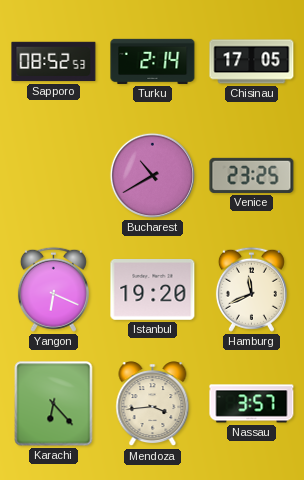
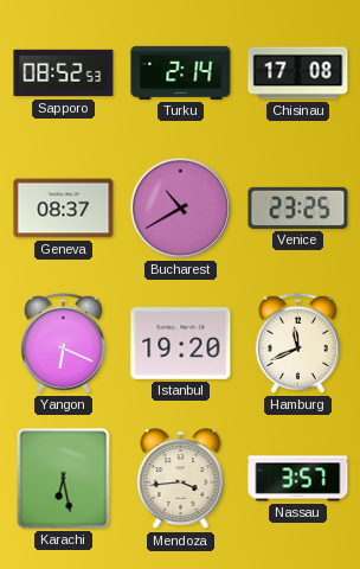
Chisinau: 17:05 -> 17:08
Geneva: none -> 08:37
Karachi: 6:23 -> 6:28
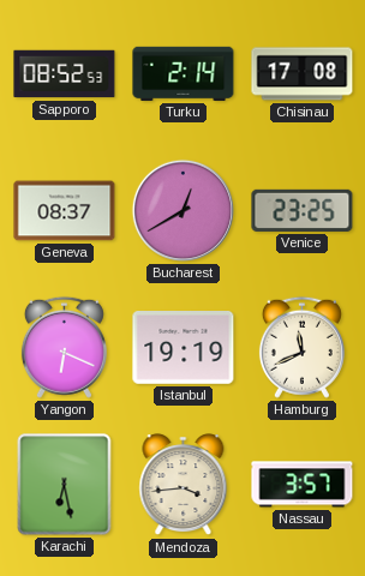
Bucharest: 10:40 -> 12:40
Istanbul: 19:20 -> 19:19
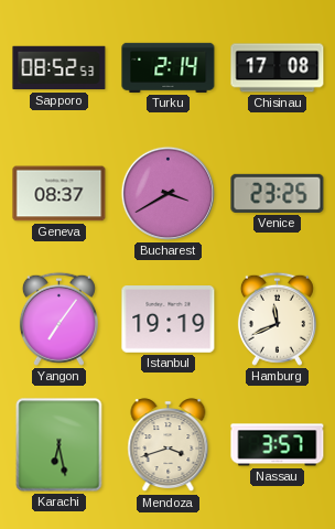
Bucharest: 12:40 -> 3:40
Yangon: 6:19 -> 7:06
Mendoza: 3:44 -> 3:42
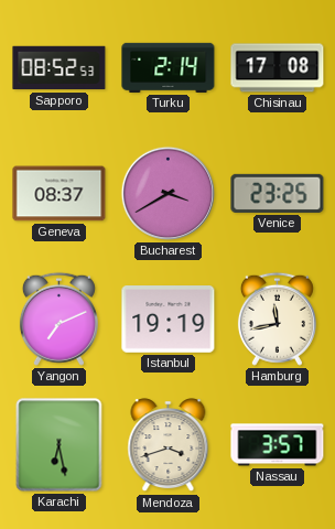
Yangon: 7:06 -> 7:11
Hamburg: 11:41 -> 11:43
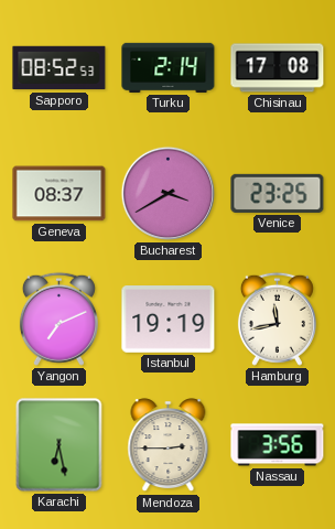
Mendoza: 3:42 -> 2:45
Nassau: 3:57 -> 3:56
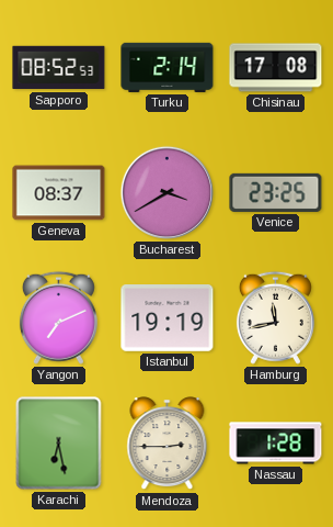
Nassau: 3:56 -> 1:28
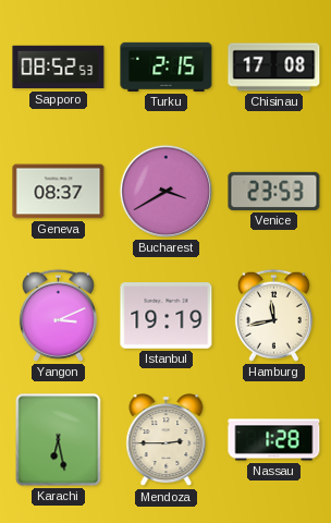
Turku: 2:14 -> 2:15
Venice: 23:25 -> 23:53
Yangon: 7:11 -> 3:11
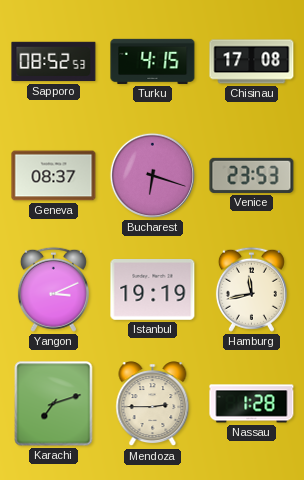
Turku: 2:15 -> 4:15
Bucharest: 3:40 -> 6:18
Karachi: 6:28 -> 7:12
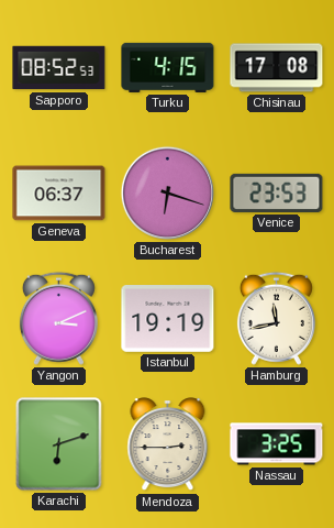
Geneva: 08:37 -> 06:37
Karachi: 7:12 -> 6:12
Nassau: 1:28 -> 3:25
